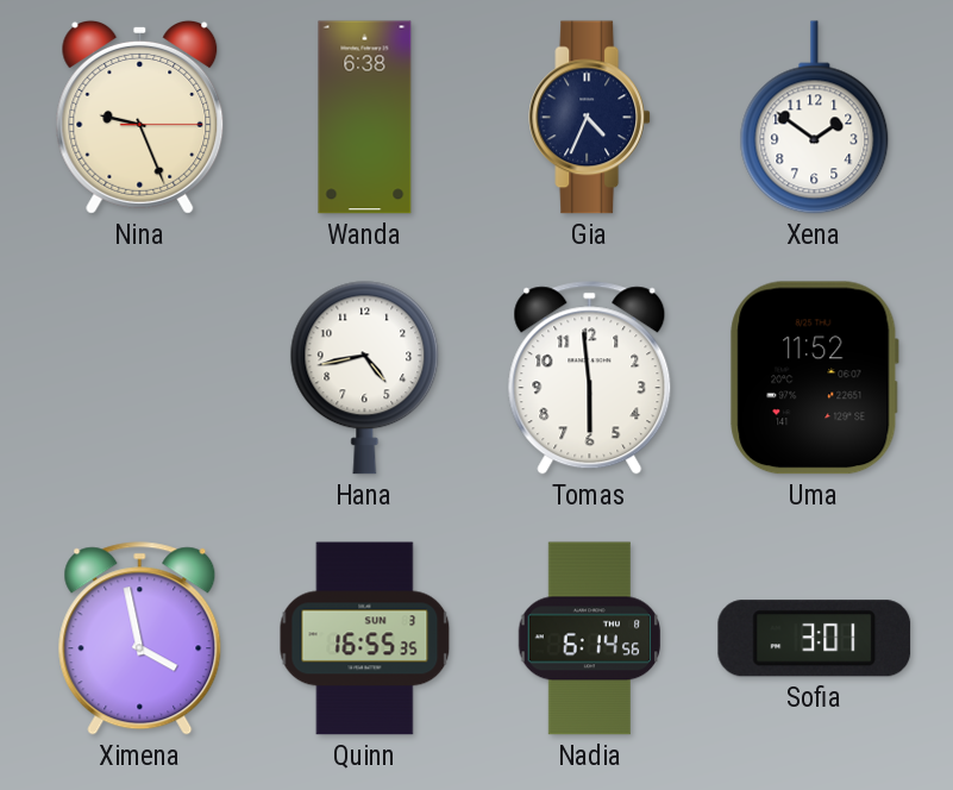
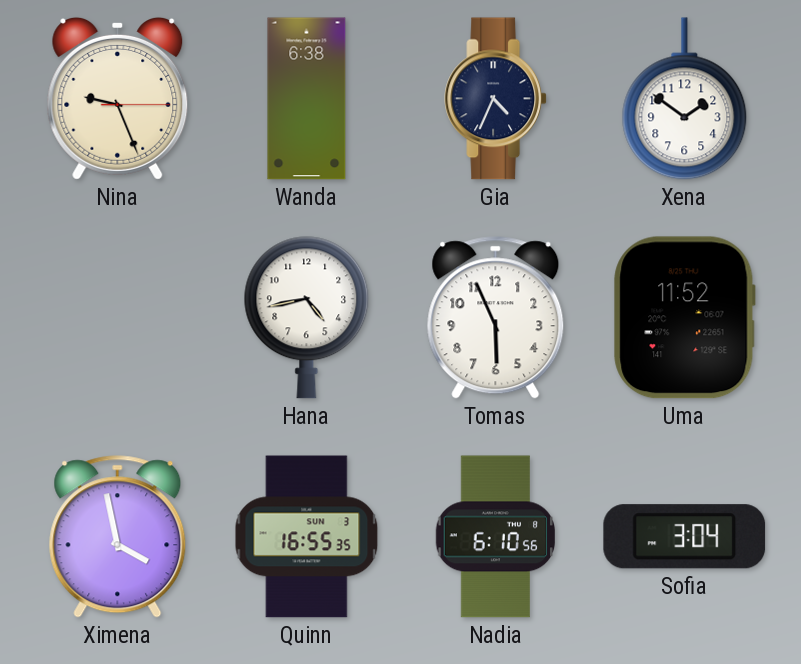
Tomas: 5:59 -> 5:56
Nadia: 6:14 -> 6:10
Sofia: 3:01 -> 3:04
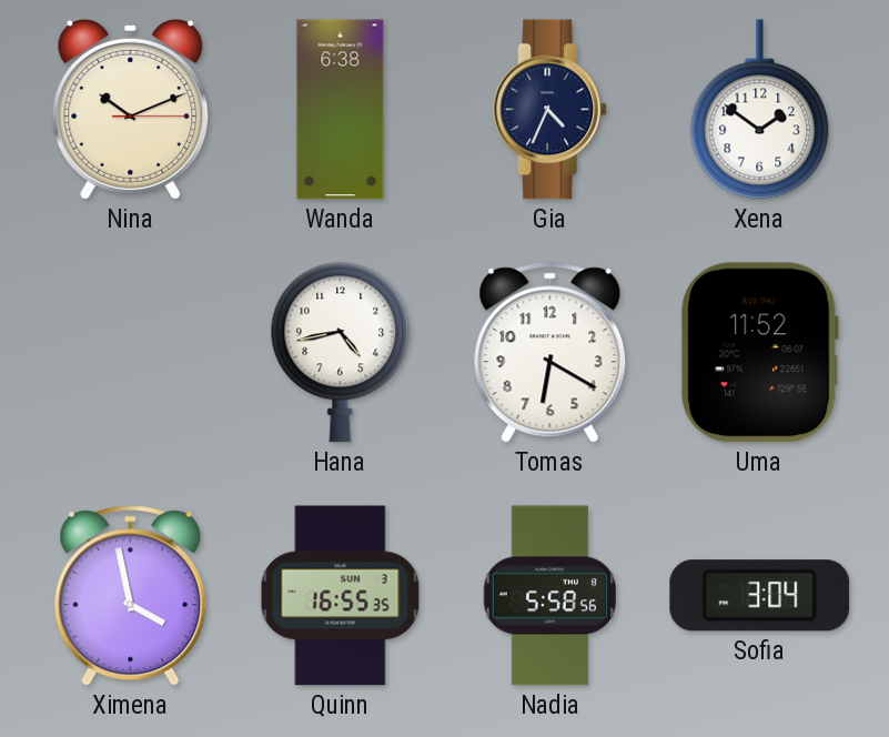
Nina: 9:26 -> 10:11
Tomas: 5:56 -> 6:20
Nadia: 6:10 -> 5:58
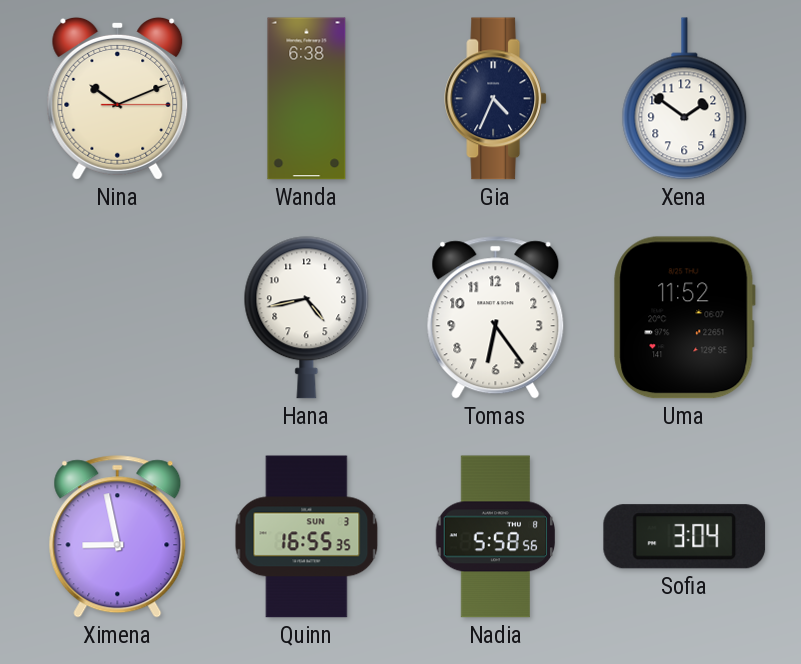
Tomas: 6:20 -> 6:24
Ximena: 3:58 -> 8:58
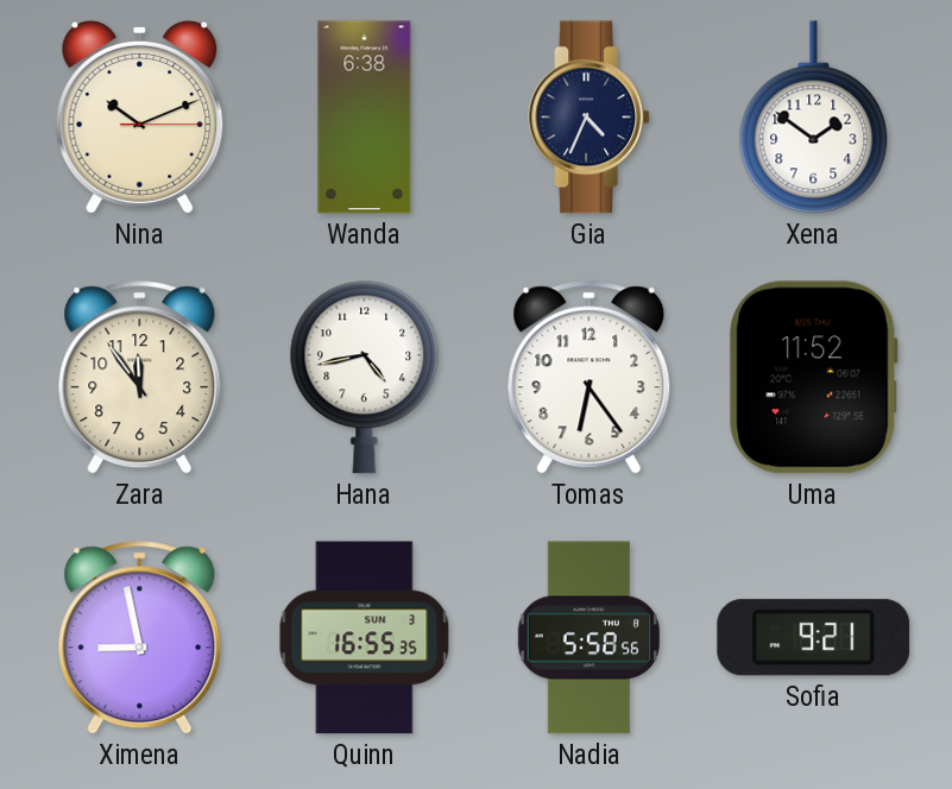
Zara: none -> 11:54
Sofia: 3:04 -> 9:21
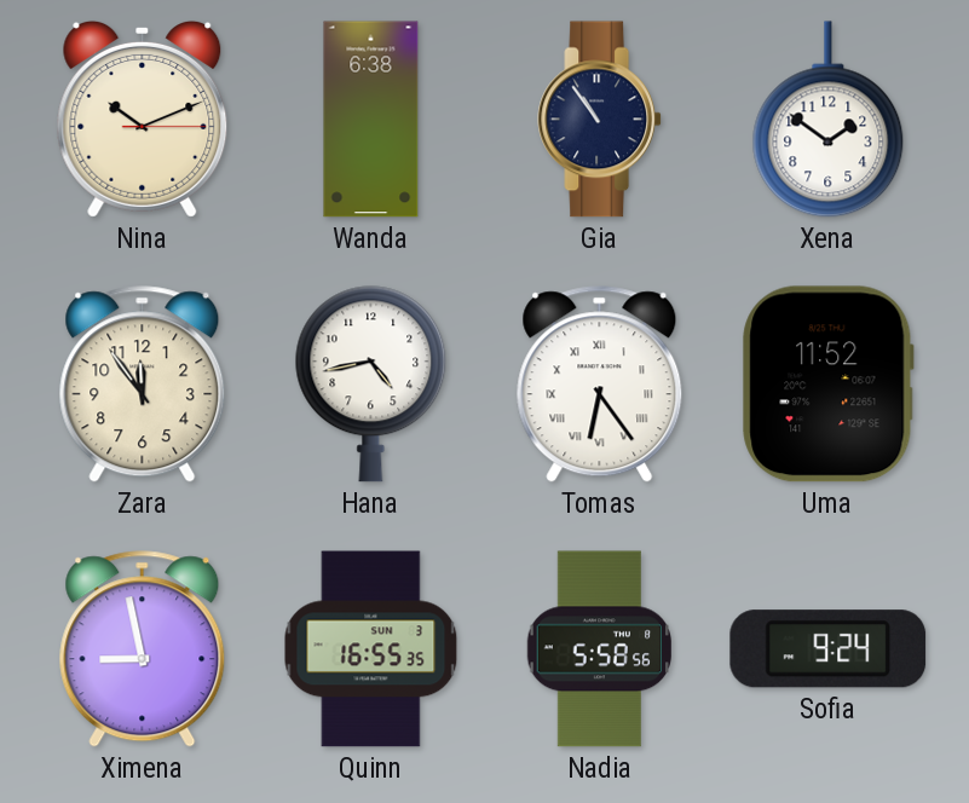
Gia: 4:34 -> 10:54
Tomas numerals: Arabic -> Roman
Sofia: 9:21 -> 9:24
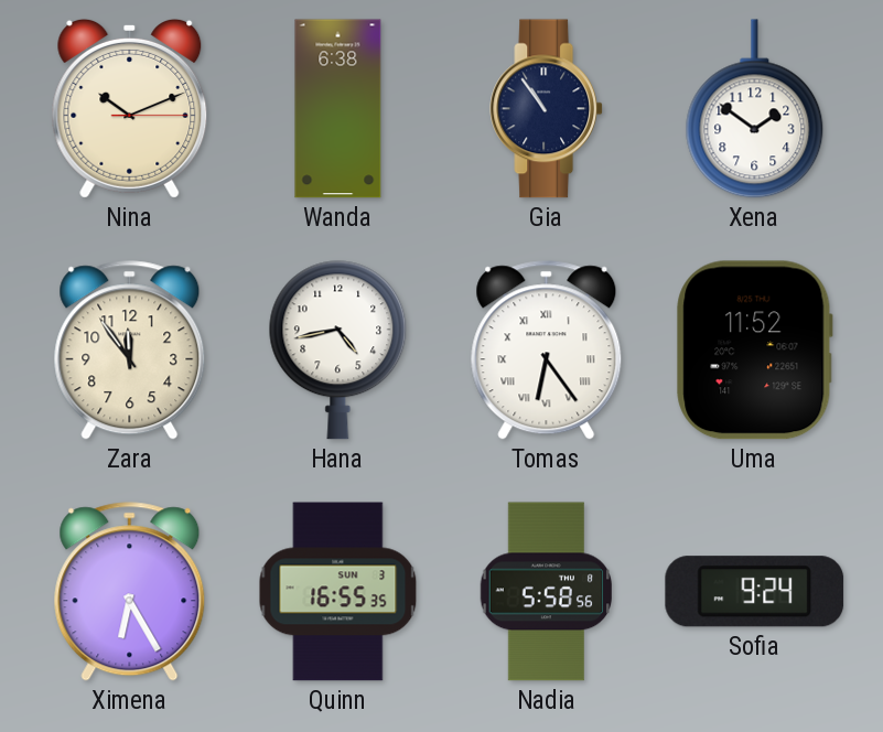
Ximena: 8:58 -> 6:25
